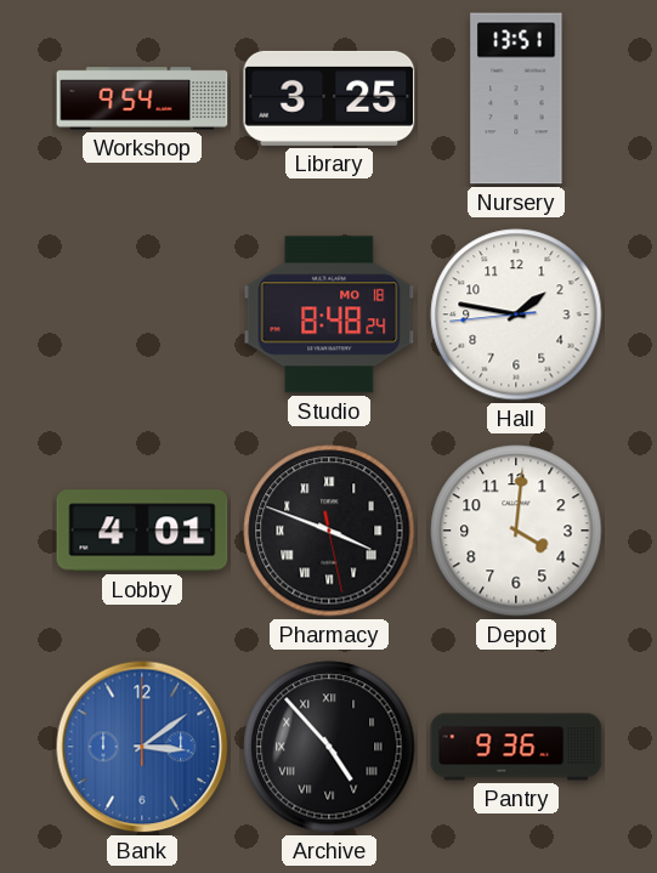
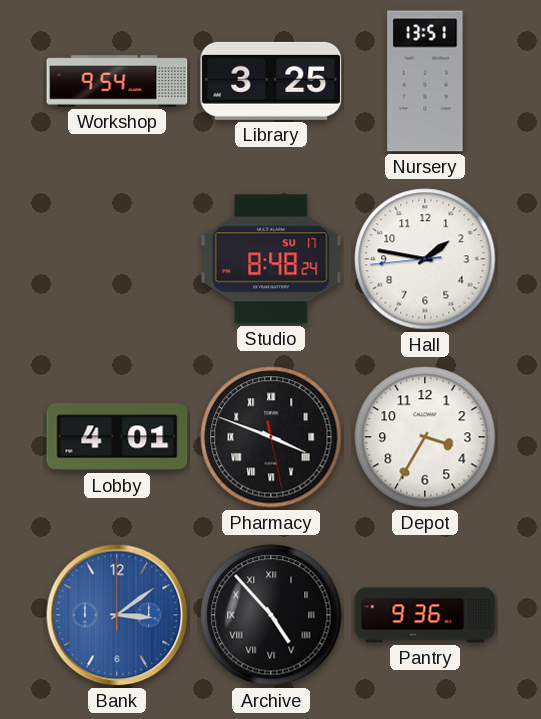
Studio date: MO 18 -> SU 17
Depot: 4:01 -> 3:35
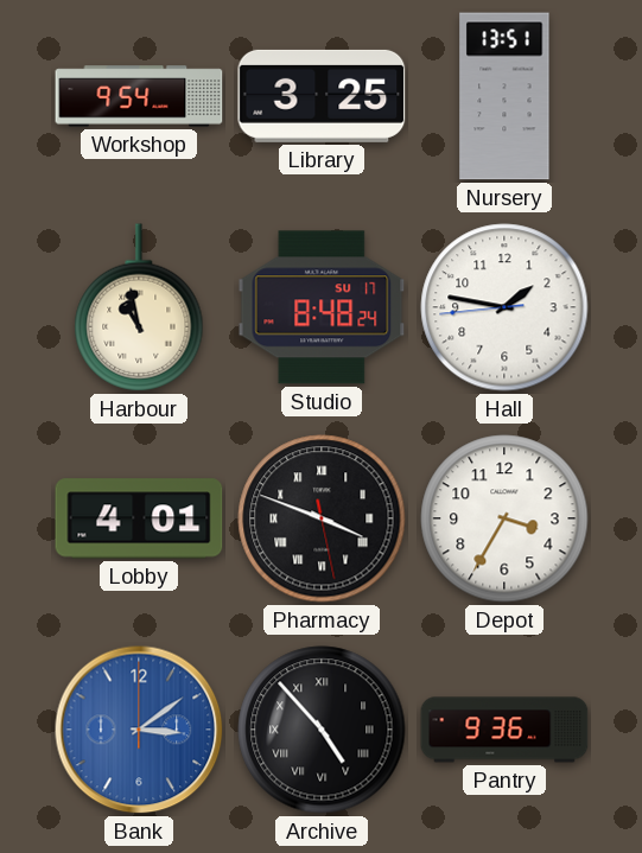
Harbour: none -> 10:58
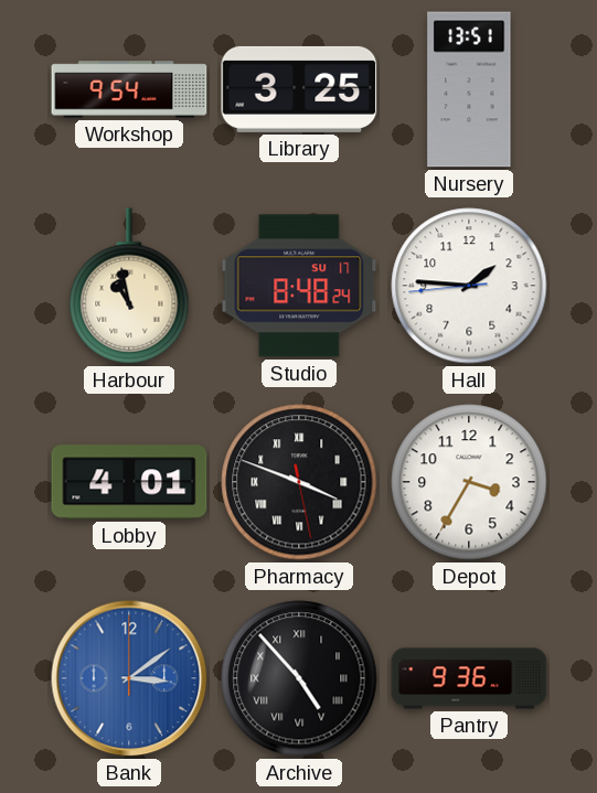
Hall: 1:46 -> 1:45
